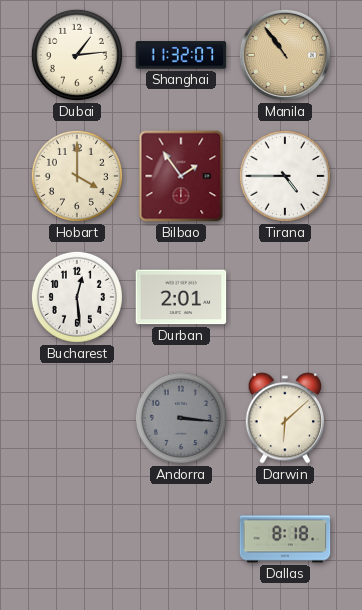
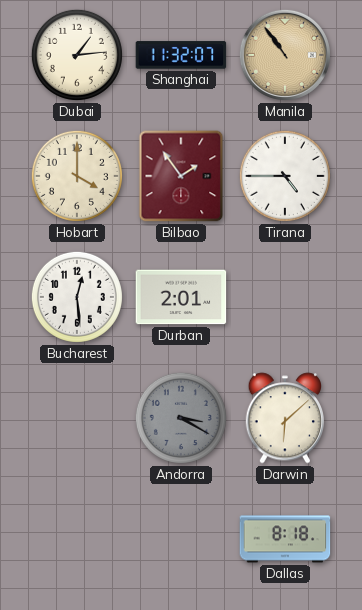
Andorra: 3:16 -> 3:20
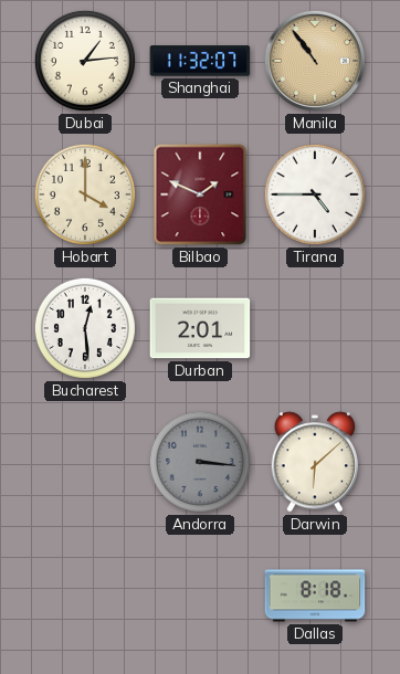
Bilbao: 1:54 -> 1:49
Andorra: 3:20 -> 3:16
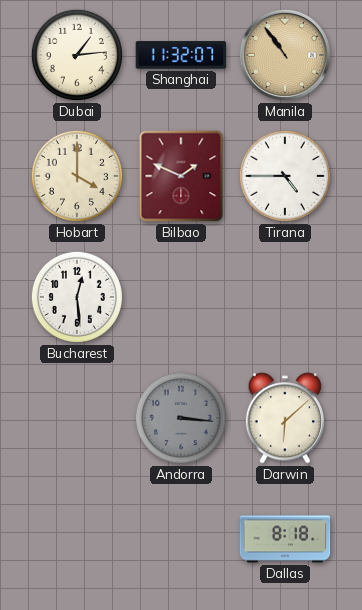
Durban: 2:01 -> none
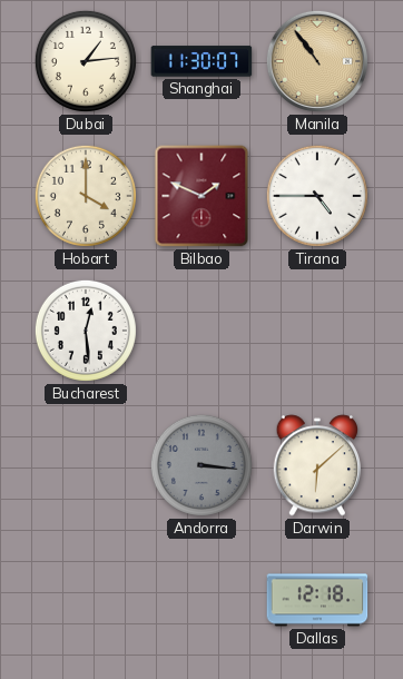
Shanghai: 11:32 -> 11:30
Dallas: 8:18 -> 12:18
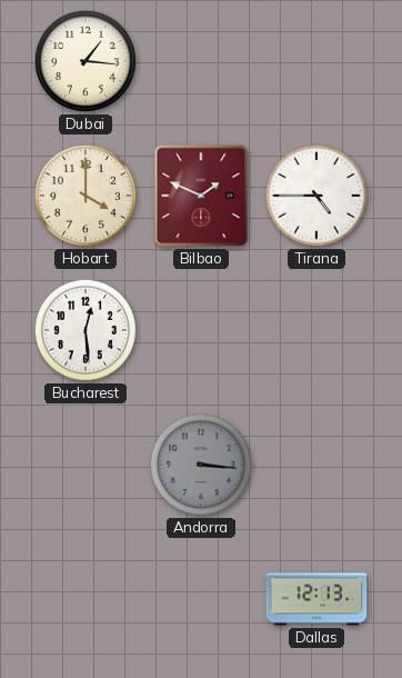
Dubai: 1:14 -> 1:16
Shanghai: 11:30 -> none
Manila: 10:54 -> none
Darwin: 6:08 -> none
Dallas: 12:18 -> 12:13
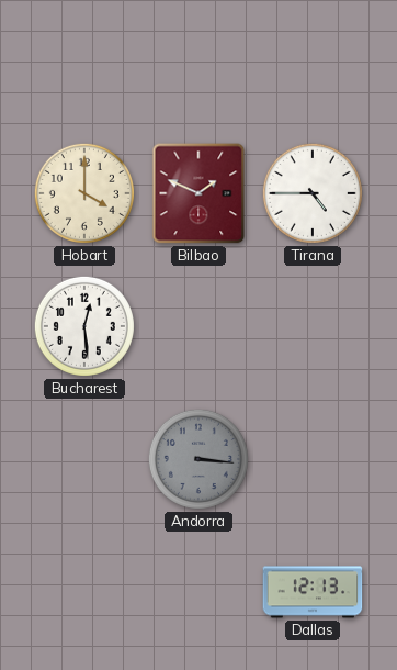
Dubai: 1:16 -> none
